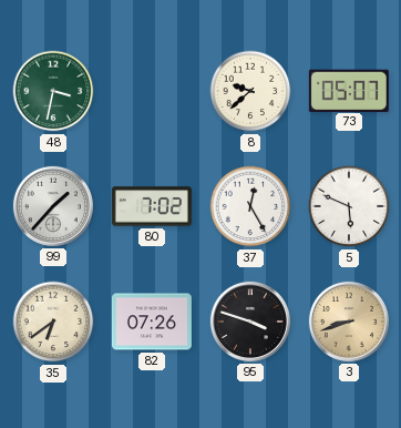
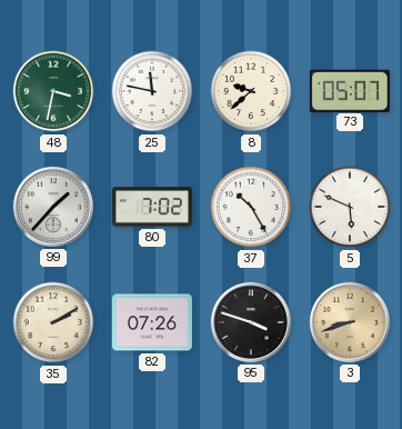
25: none -> 11:47
37: 12:25 -> 10:25
35: 6:39 -> 2:10
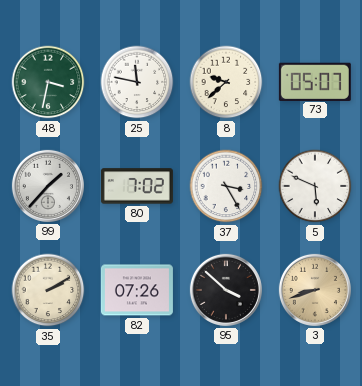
37: 10:25 -> 3:25
95: 3:48 -> 3:52
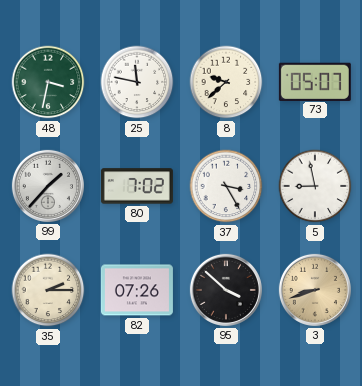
5: 5:49 -> 8:58
35: 2:10 -> 2:15
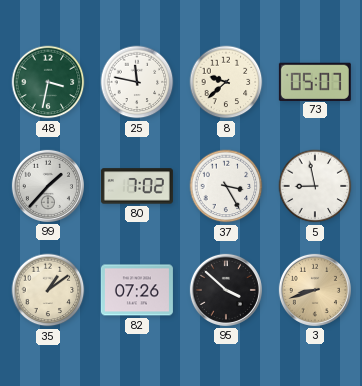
35: 2:15 -> 1:09
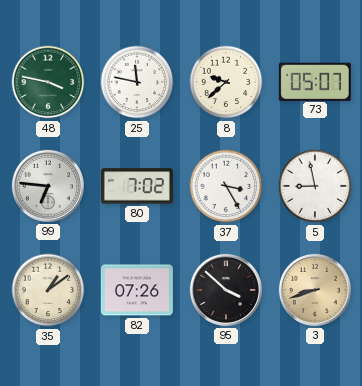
48: 3:32 -> 3:47
99: 1:37 -> 6:46
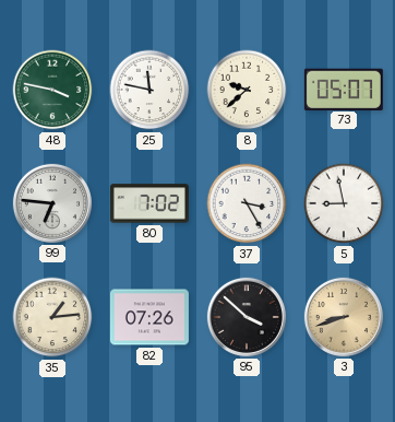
35: 1:09 -> 1:14
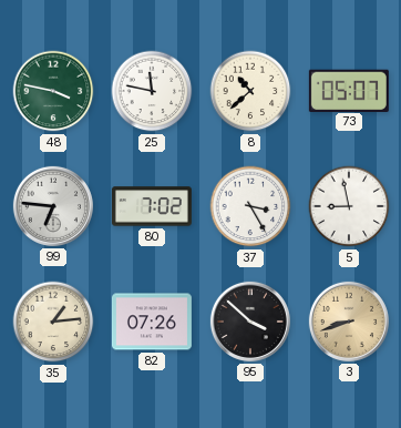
8: 9:38 -> 10:38
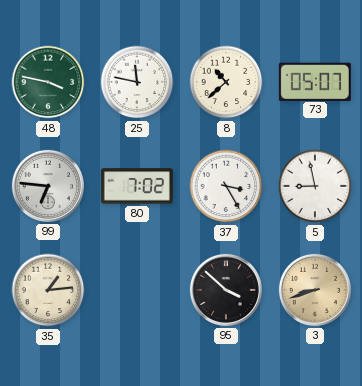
82: 07:26 -> none
